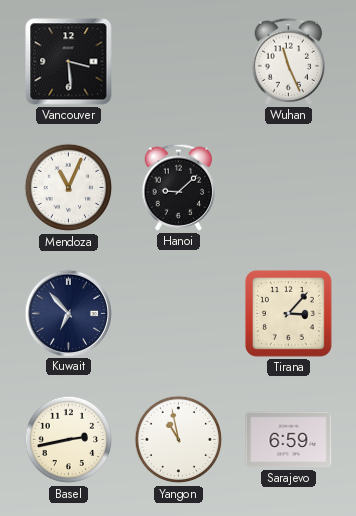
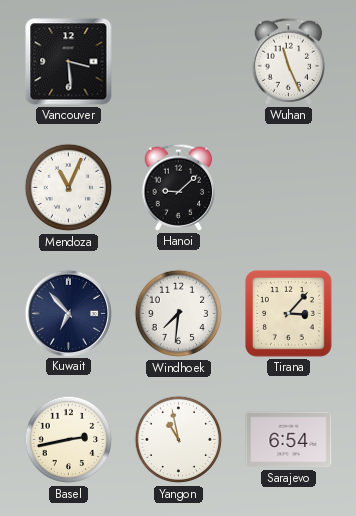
Windhoek: none -> 7:31
Sarajevo: 6:59 -> 6:54
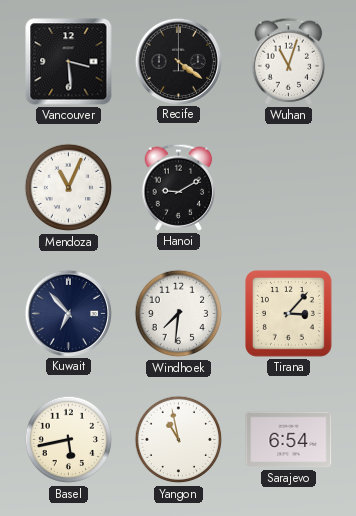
Recife: none -> 4:21
Wuhan: 11:26 -> 11:03
Hanoi: 9:08 -> 9:10
Basel: 2:43 -> 5:43
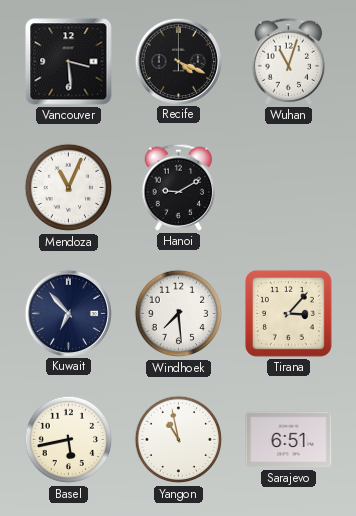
Recife: 4:21 -> 4:19
Windhoek: 7:31 -> 7:29
Sarajevo: 6:54 -> 6:51
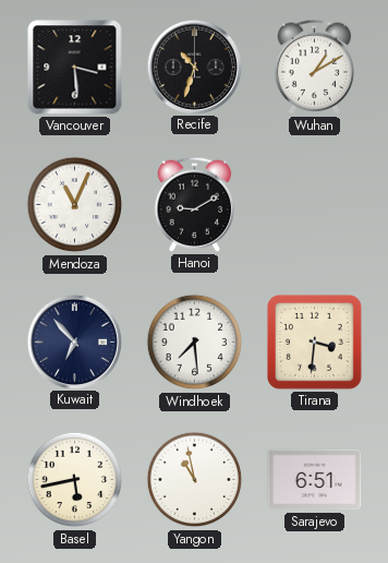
Recife: 4:19 -> 10:33
Wuhan: 11:03 -> 1:10
Tirana: 3:07 -> 3:31
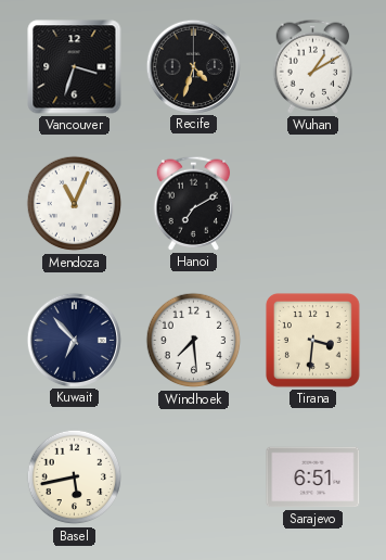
Vancouver: 3:29 -> 3:33
Recife: 10:33 -> 4:33
Hanoi: 9:10 -> 7:10
Yangon: 10:58 -> none
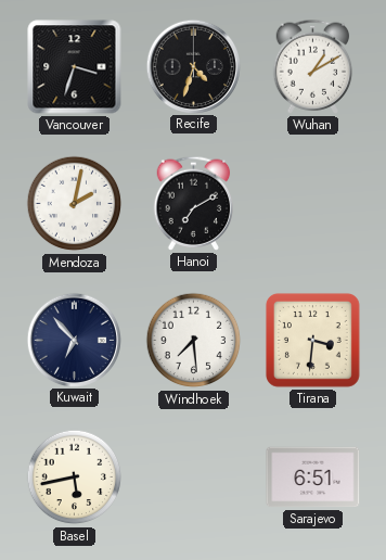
Mendoza: 11:04 -> 2:02
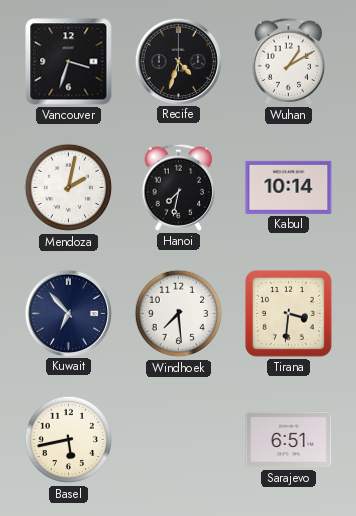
Hanoi: 7:10 -> 7:32
Kabul: none -> 10:14
